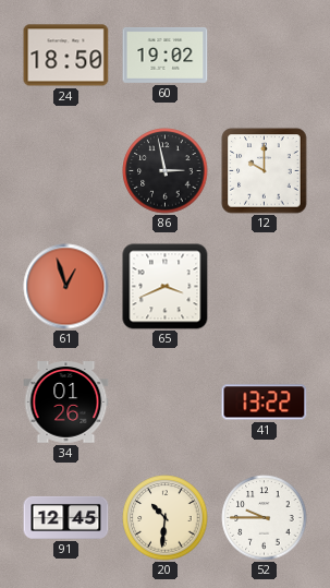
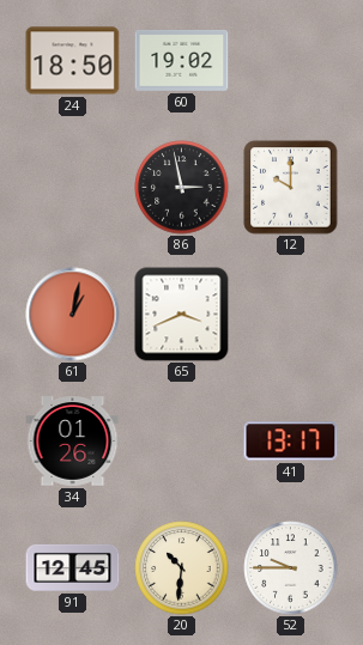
61: 12:57 -> 1:02
41: 13:22 -> 13:17
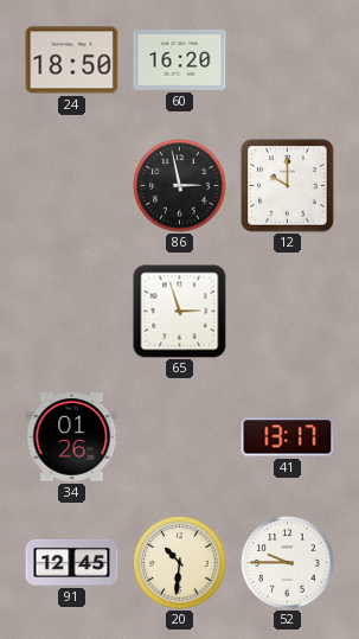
60: 19:02 -> 16:20
61: 1:02 -> none
65: 3:41 -> 2:57
